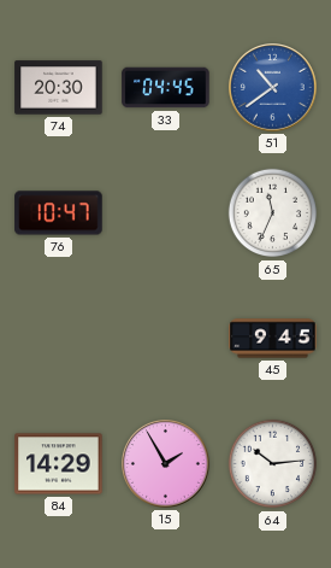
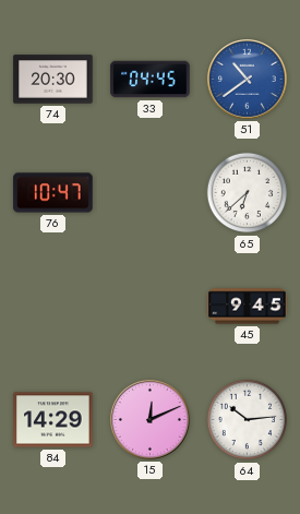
65: 11:34 -> 6:38
15: 1:55 -> 12:11
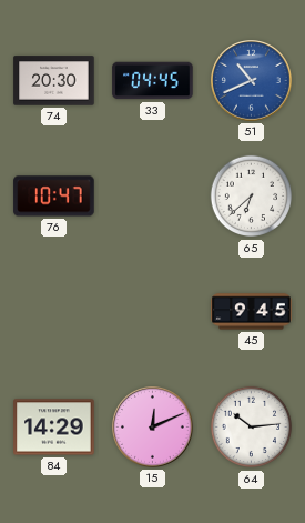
51: 10:39 -> 10:41
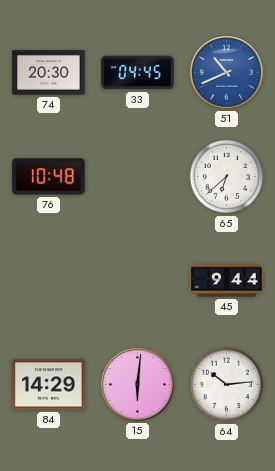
76: 10:47 -> 10:48
45: 9:45 -> 9:44
15: 12:11 -> 6:01
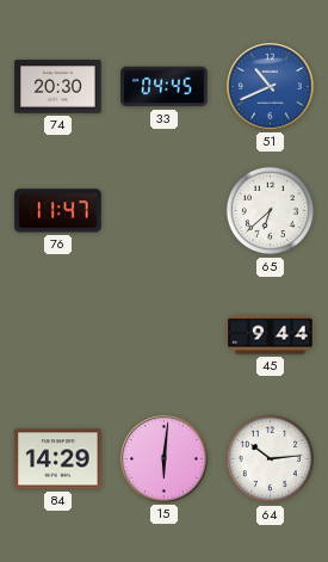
76: 10:48 -> 11:47
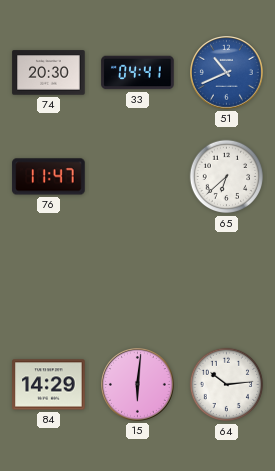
33: 04:45 -> 04:41
45: 9:44 -> none
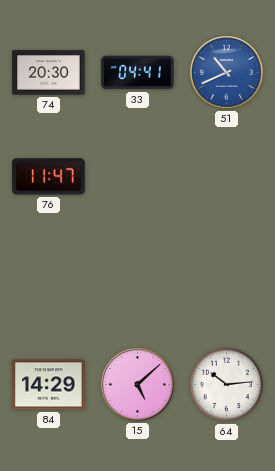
65: 6:38 -> none
15: 6:01 -> 5:08
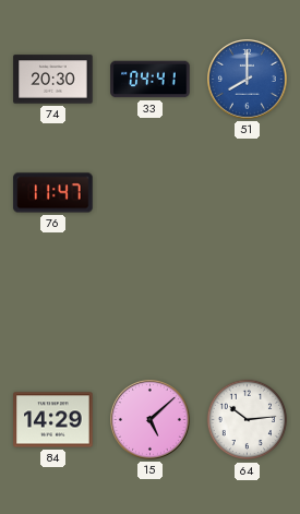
51: 10:41 -> 8:00
